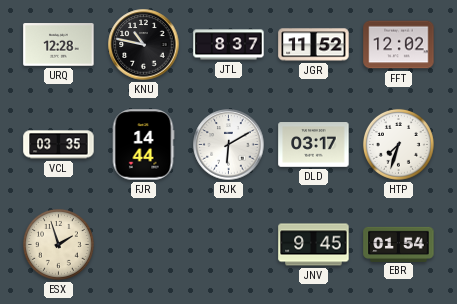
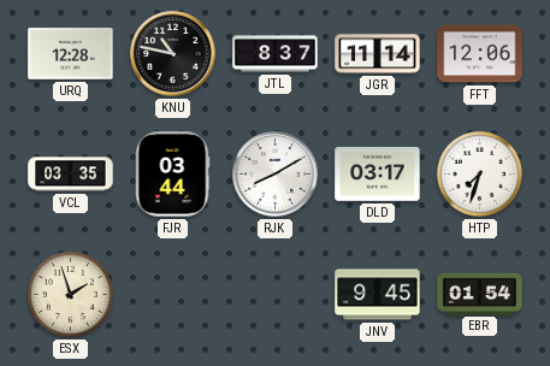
JGR: 11:52 -> 11:14
FFT: 12:02 -> 12:06
FJR: 14:44 -> 03:44
RJK: 6:10 -> 8:10
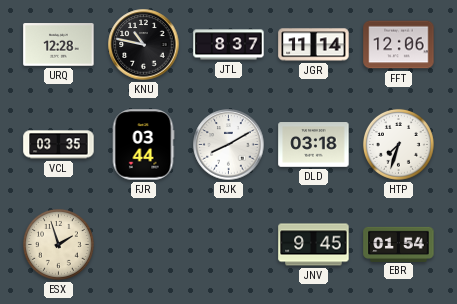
DLD: 03:17 -> 03:18
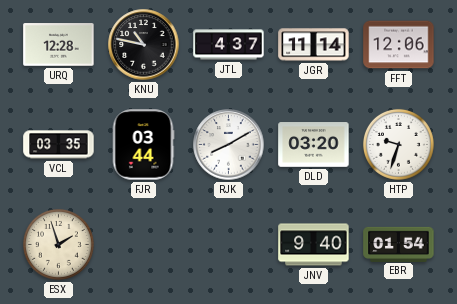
JTL: 8:37 -> 4:37
DLD: 03:18 -> 03:20
HTP: 7:33 -> 9:33
JNV: 9:45 -> 9:40
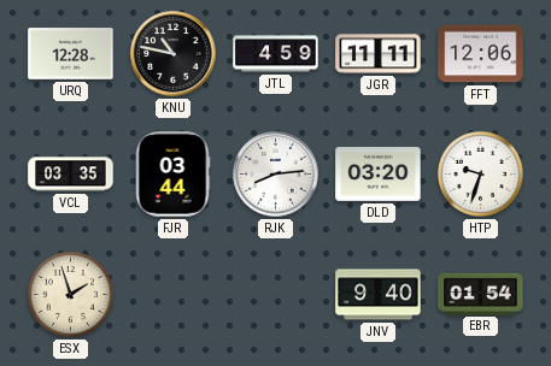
JTL: 4:37 -> 4:59
JGR: 11:14 -> 11:11
RJK: 8:10 -> 8:14
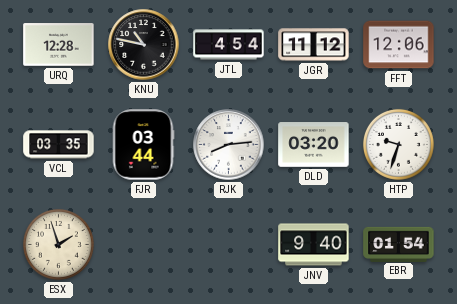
JTL: 4:59 -> 4:54
JGR: 11:11 -> 11:12
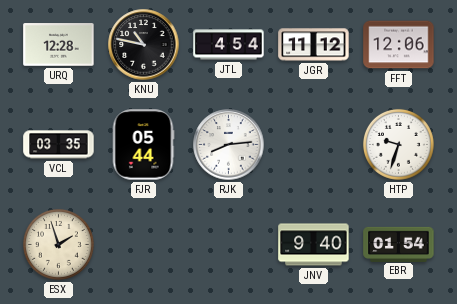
FJR: 03:44 -> 05:44
DLD: 03:20 -> none
